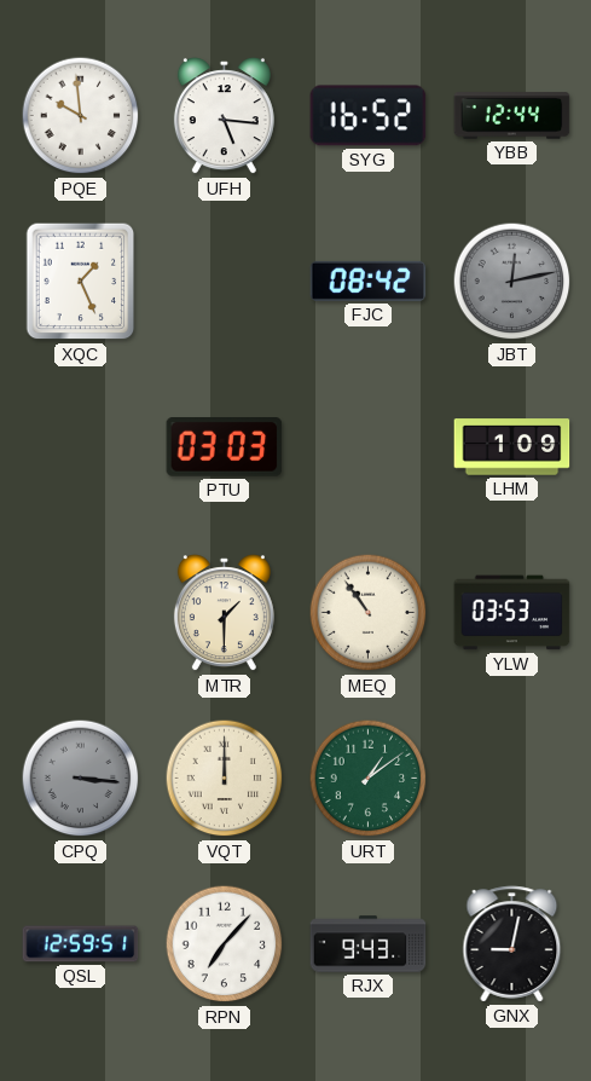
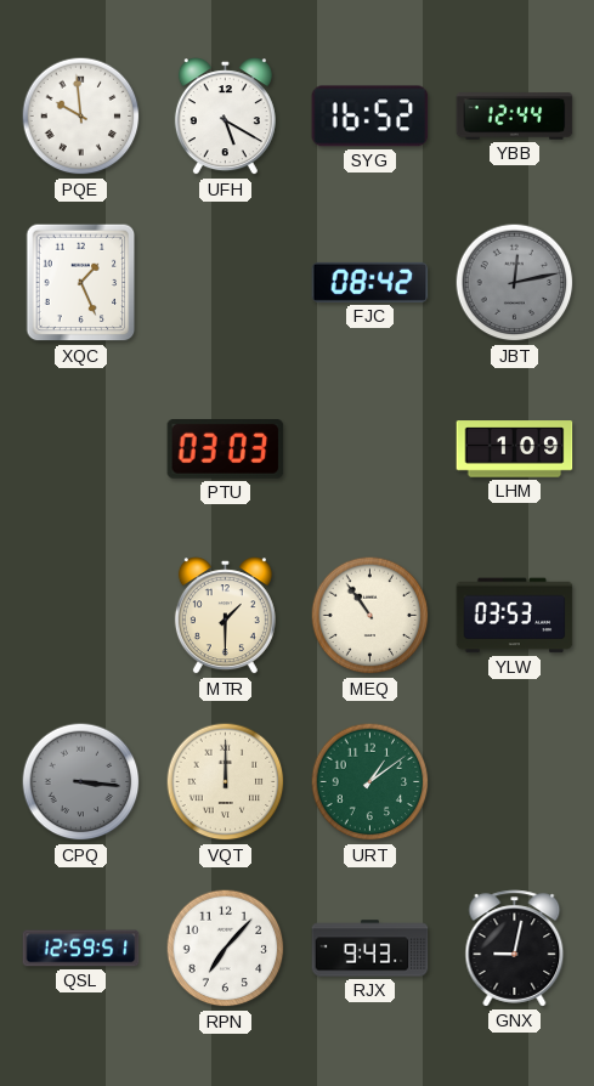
UFH: 5:16 -> 5:20
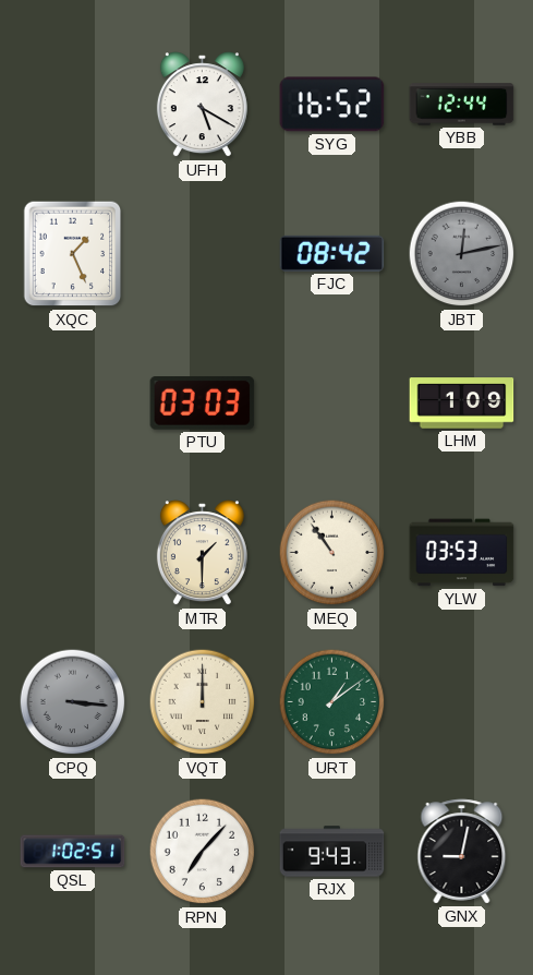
PQE: 9:59 -> none
QSL: 12:59 -> 1:02
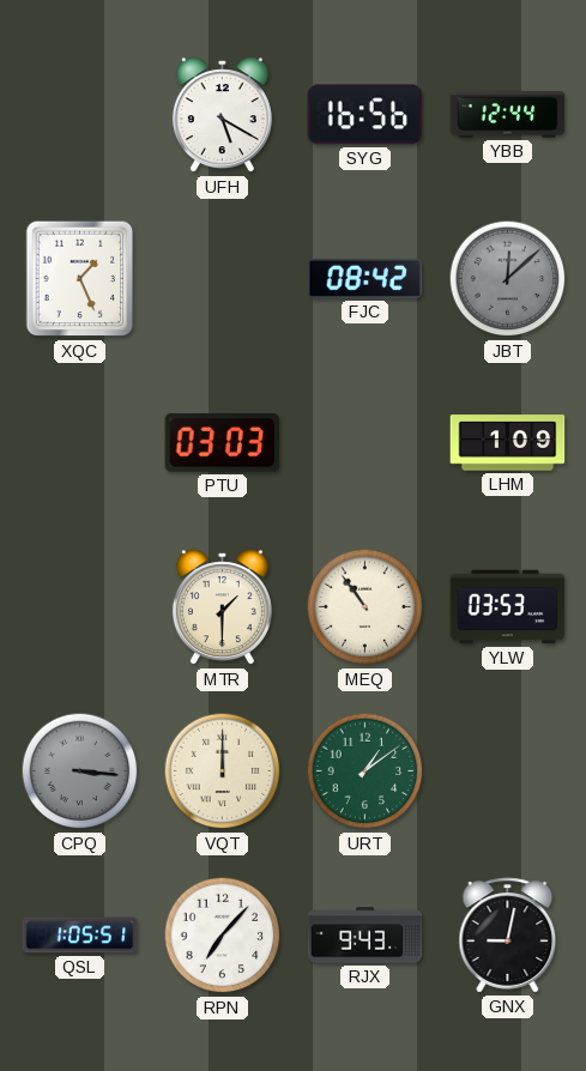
SYG: 16:52 -> 16:56
JBT: 12:13 -> 12:08
QSL: 1:02 -> 1:05
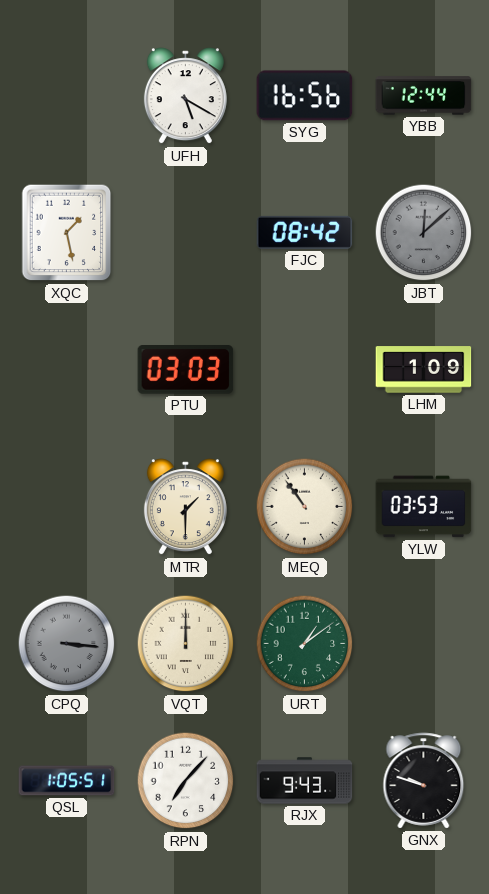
XQC: 1:26 -> 1:28
GNX: 9:02 -> 9:48
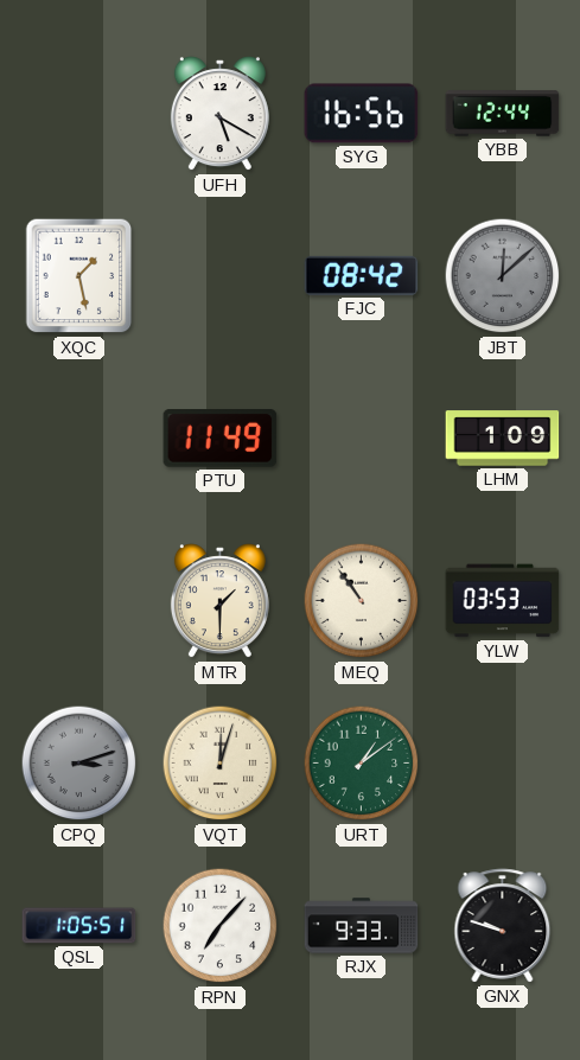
PTU: 03:03 -> 11:49
CPQ: 3:16 -> 3:12
VQT: 12:00 -> 12:03
RJX: 9:43 -> 9:33
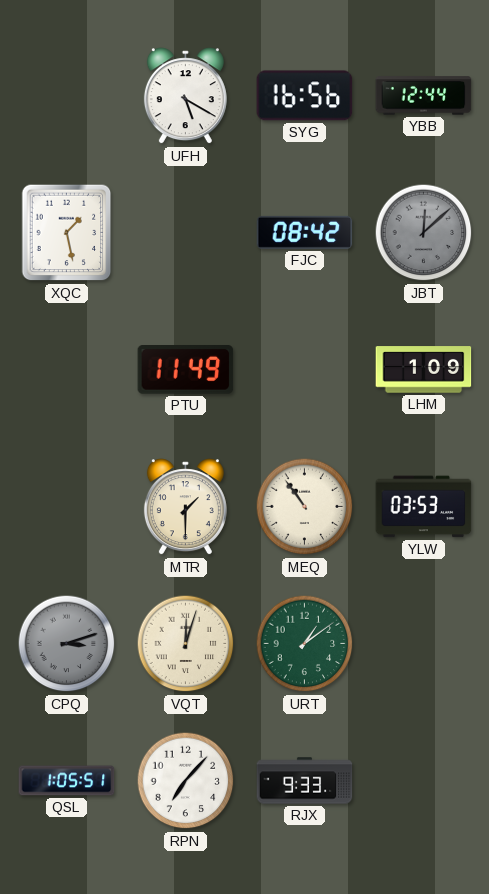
GNX: 9:48 -> none
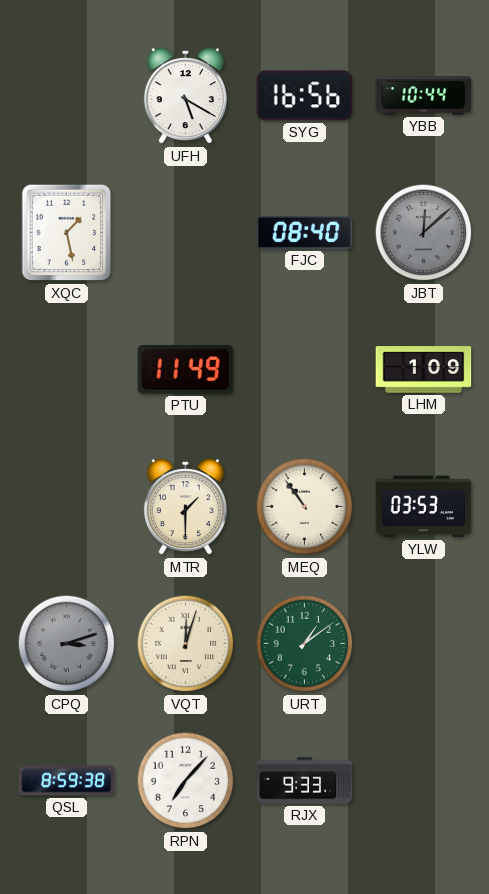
YBB: 12:44 -> 10:44
FJC: 08:42 -> 08:40
QSL: 1:05 -> 8:59
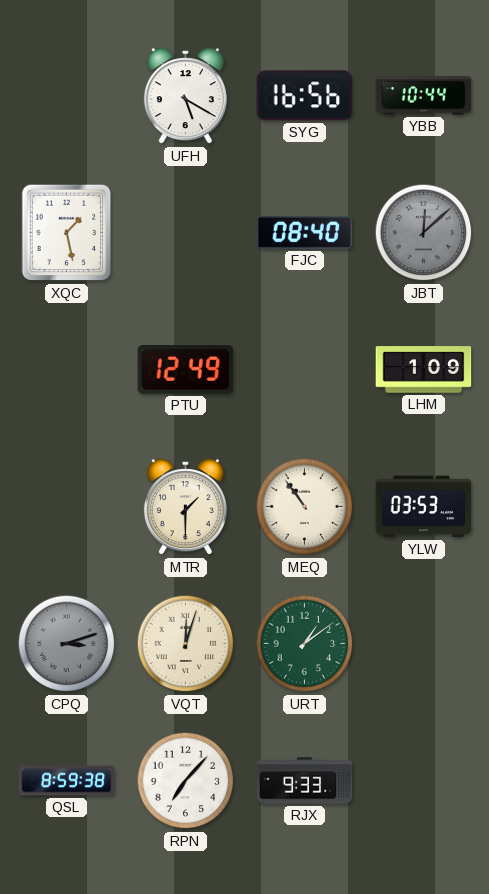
PTU: 11:49 -> 12:49
